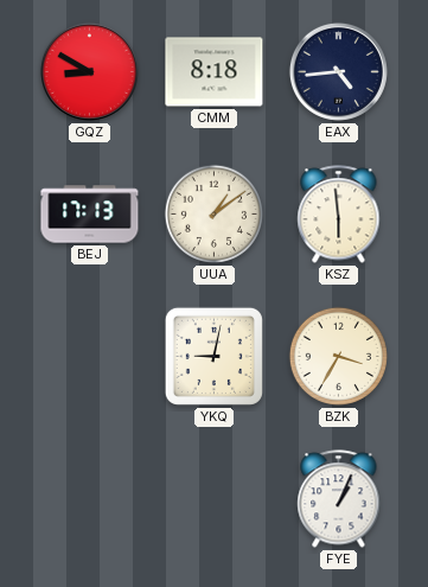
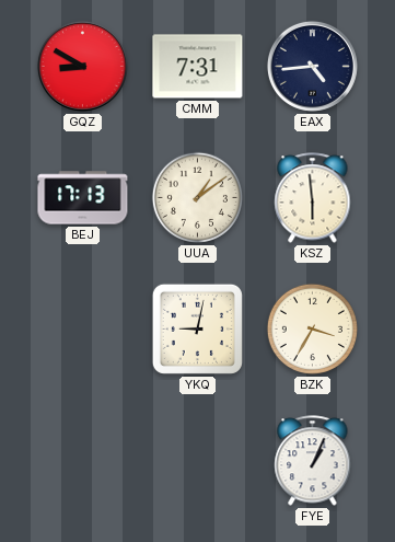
CMM: 8:18 -> 7:31
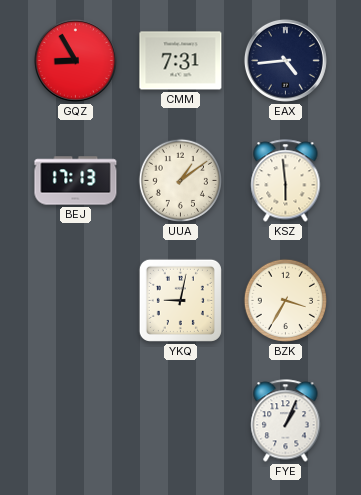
GQZ: 8:50 -> 8:55
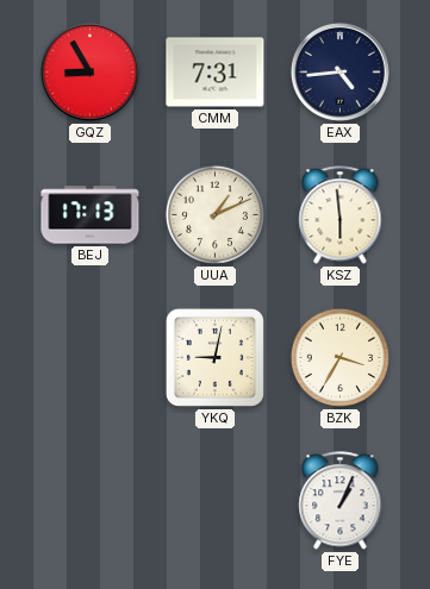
UUA: 1:09 -> 1:11
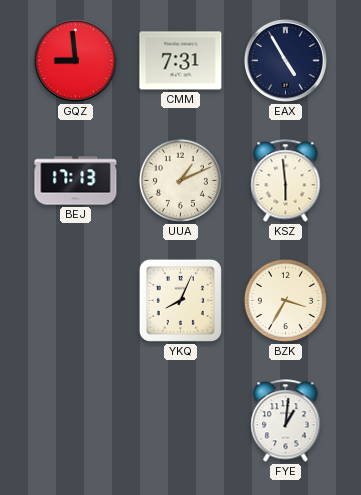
GQZ: 8:55 -> 8:59
EAX: 4:44 -> 4:55
YKQ: 9:02 -> 8:04
FYE: 1:04 -> 1:01
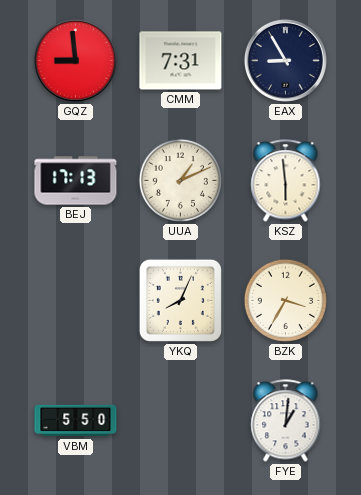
EAX: 4:55 -> 8:55
VBM: none -> 5:50
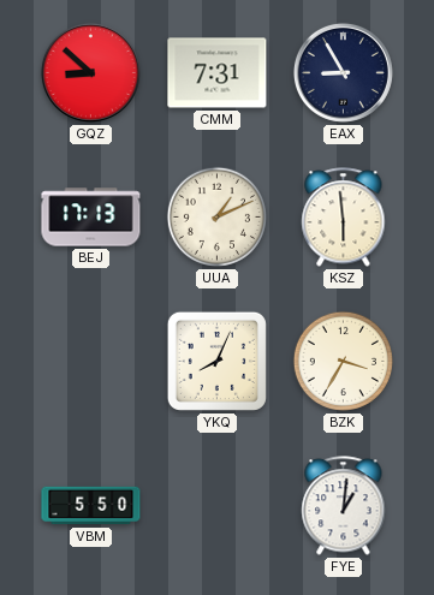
GQZ: 8:59 -> 8:52
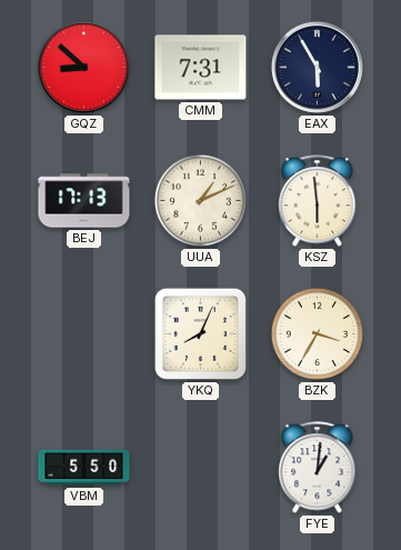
EAX: 8:55 -> 5:55
